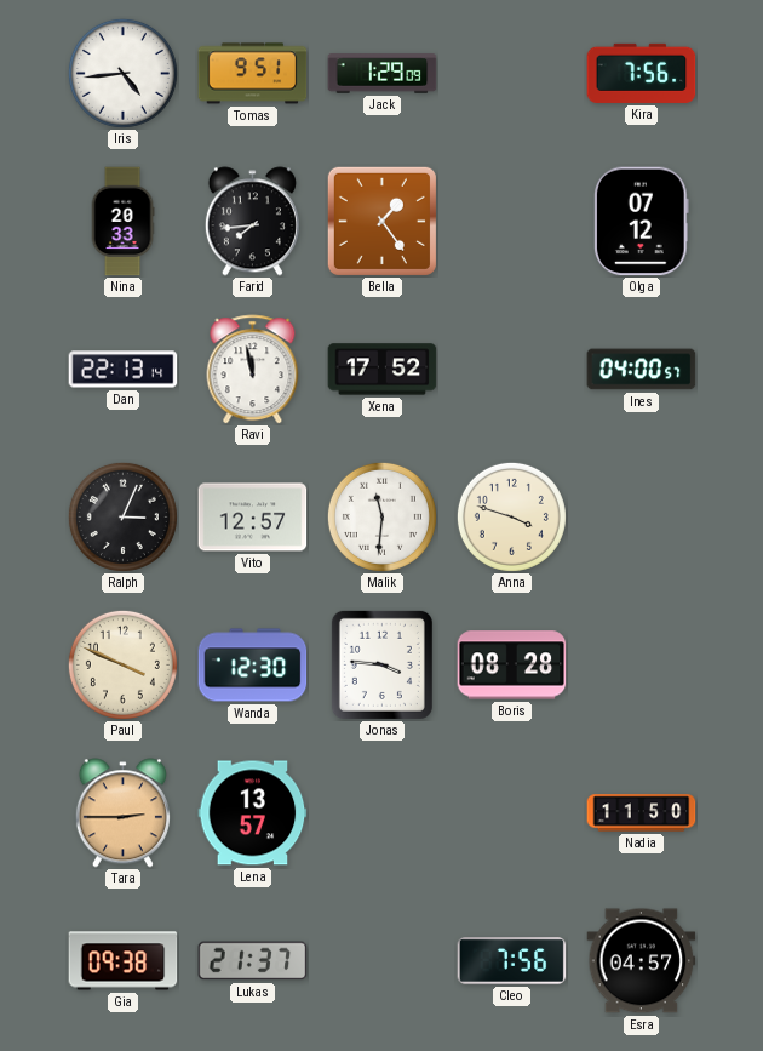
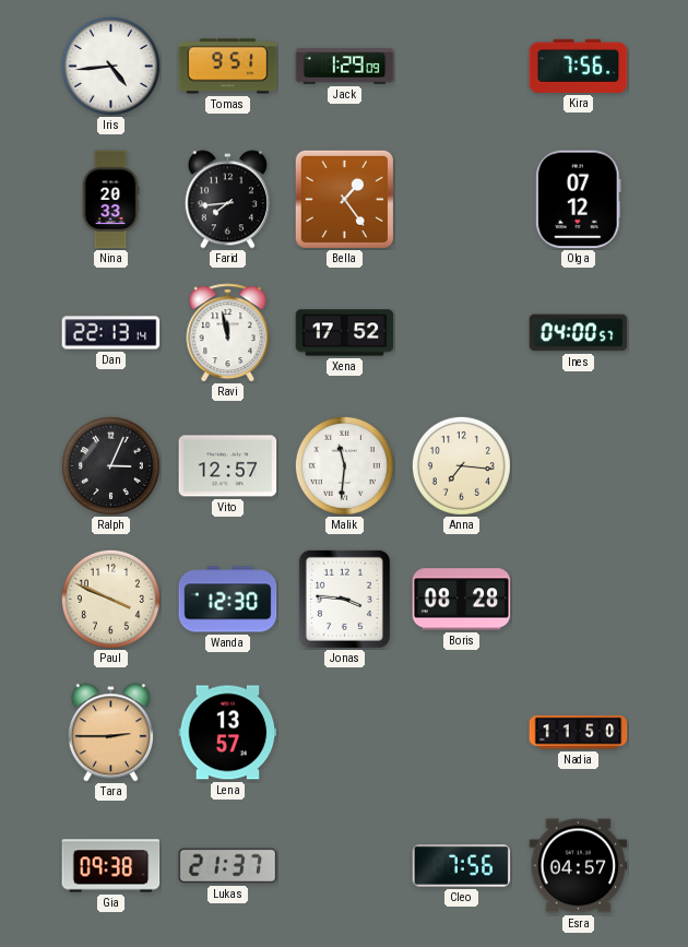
Anna: 3:48 -> 7:16
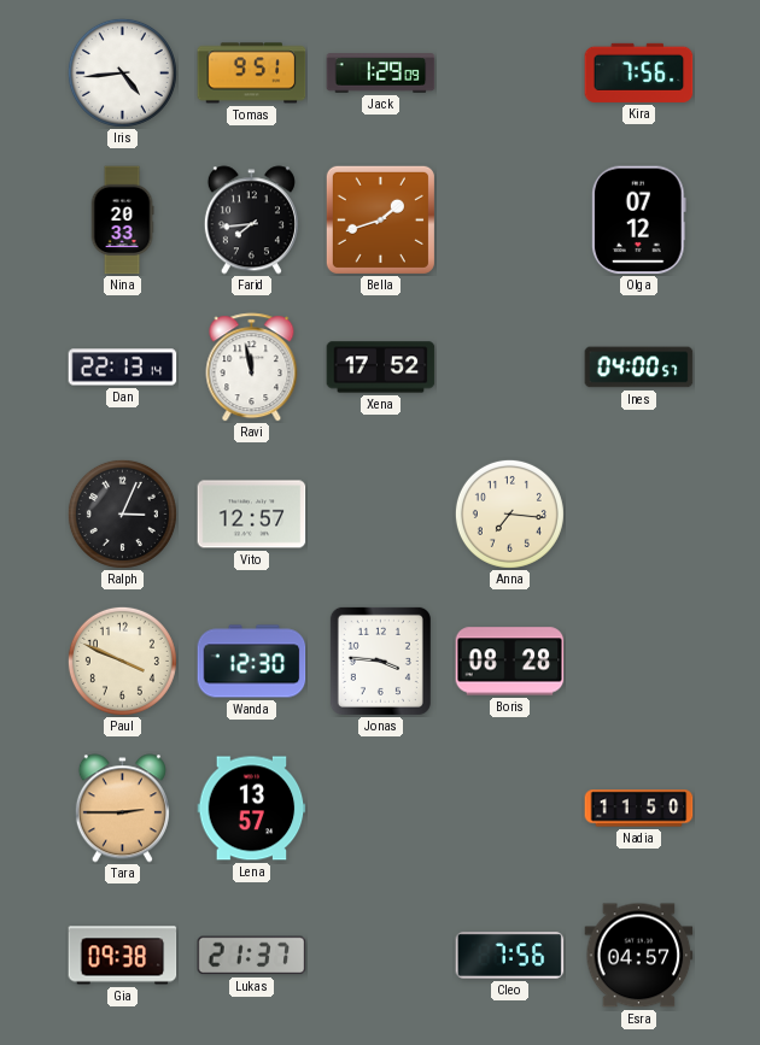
Bella: 1:24 -> 1:42
Malik: 11:31 -> none
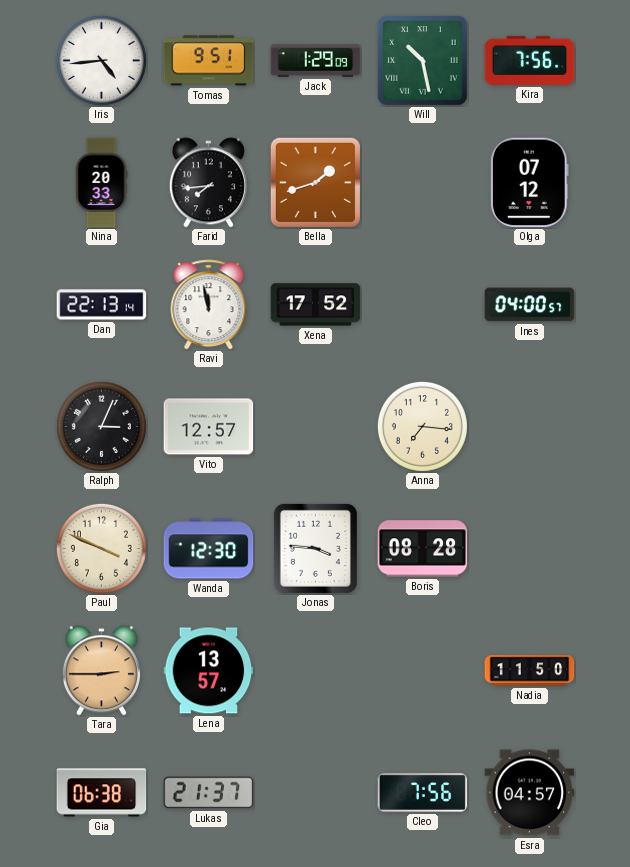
Will: none -> 10:28
Gia: 09:38 -> 06:38
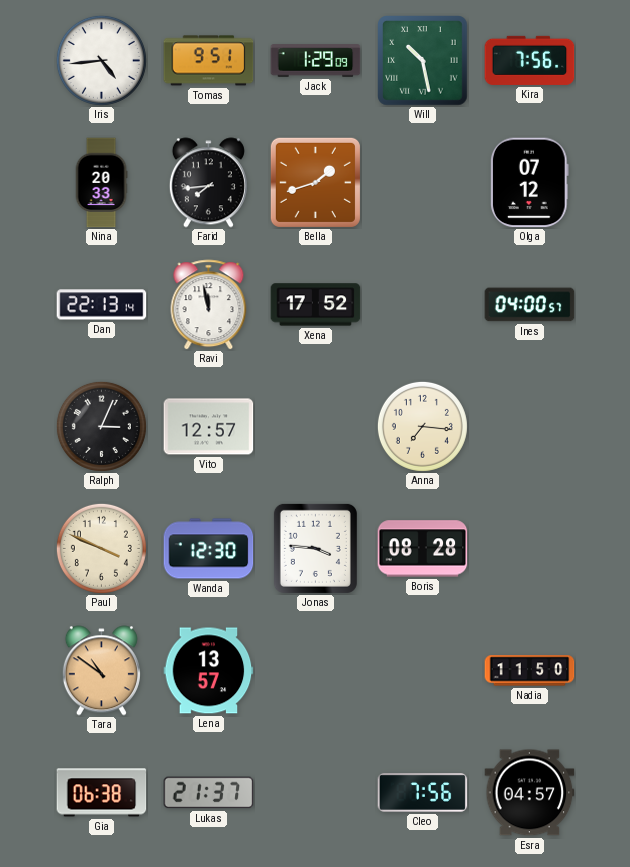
Tara: 2:45 -> 10:51
